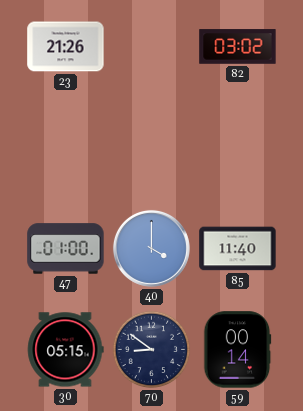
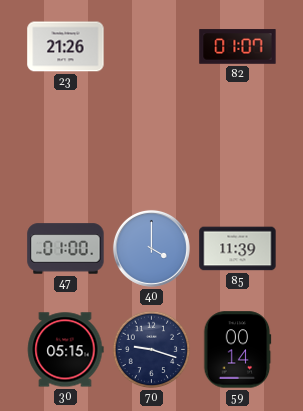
82: 03:02 -> 01:07
85: 11:40 -> 11:39
70: 8:51 -> 9:18
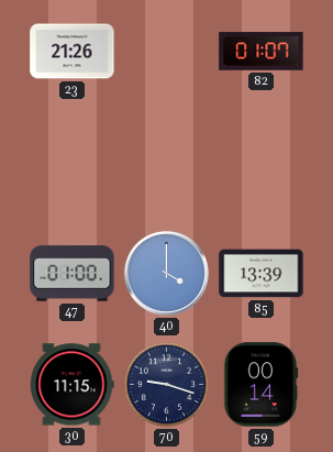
85: 11:39 -> 13:39
30: 05:15 -> 11:15
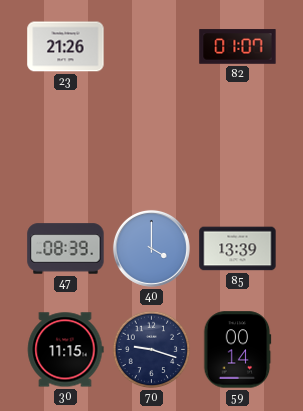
47: 01:00 -> 08:39
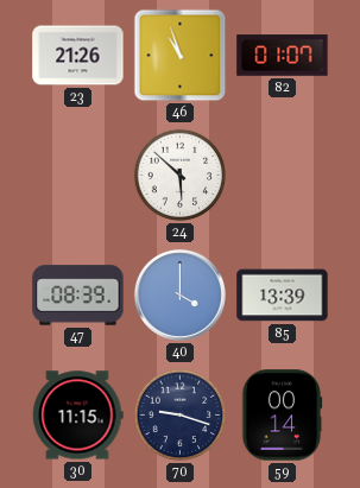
46: none -> 10:57
24: none -> 5:52
